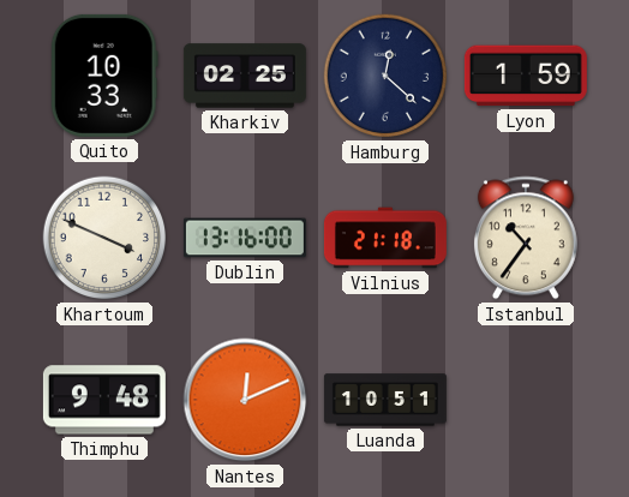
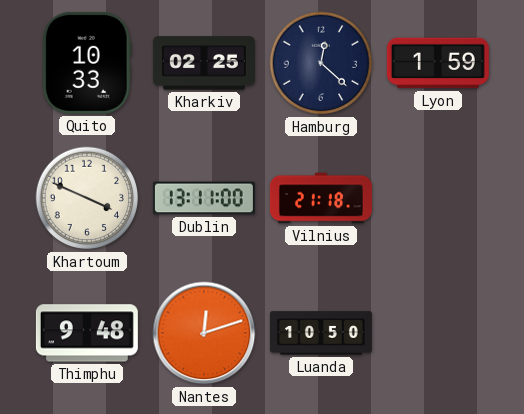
Dublin: 13:16 -> 13:11
Istanbul: 10:36 -> none
Nantes: 12:11 -> 12:12
Luanda: 10:51 -> 10:50
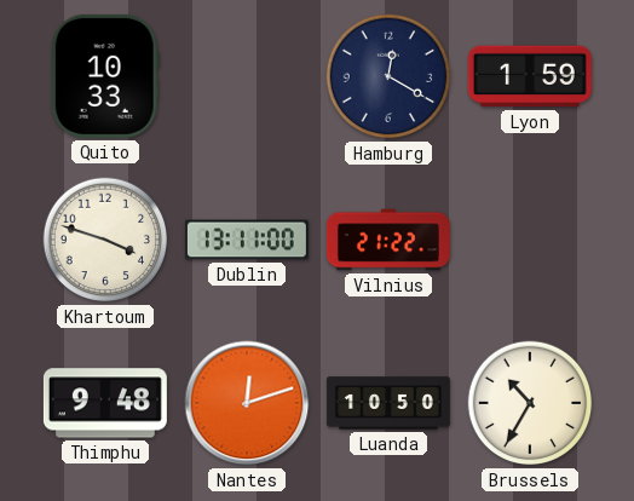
Kharkiv: 02:25 -> none
Hamburg: 12:22 -> 12:20
Khartoum: 3:49 -> 3:48
Vilnius: 21:18 -> 21:22
Brussels: none -> 10:35
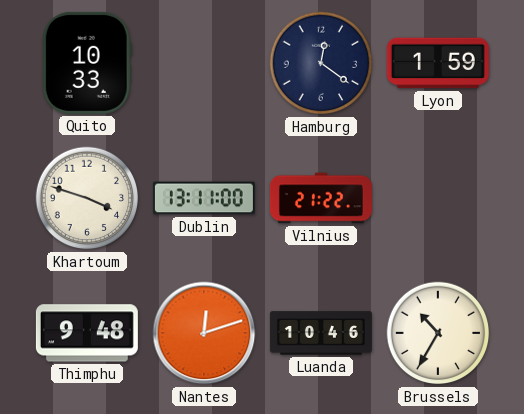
Hamburg: 12:20 -> 12:21
Luanda: 10:50 -> 10:46
